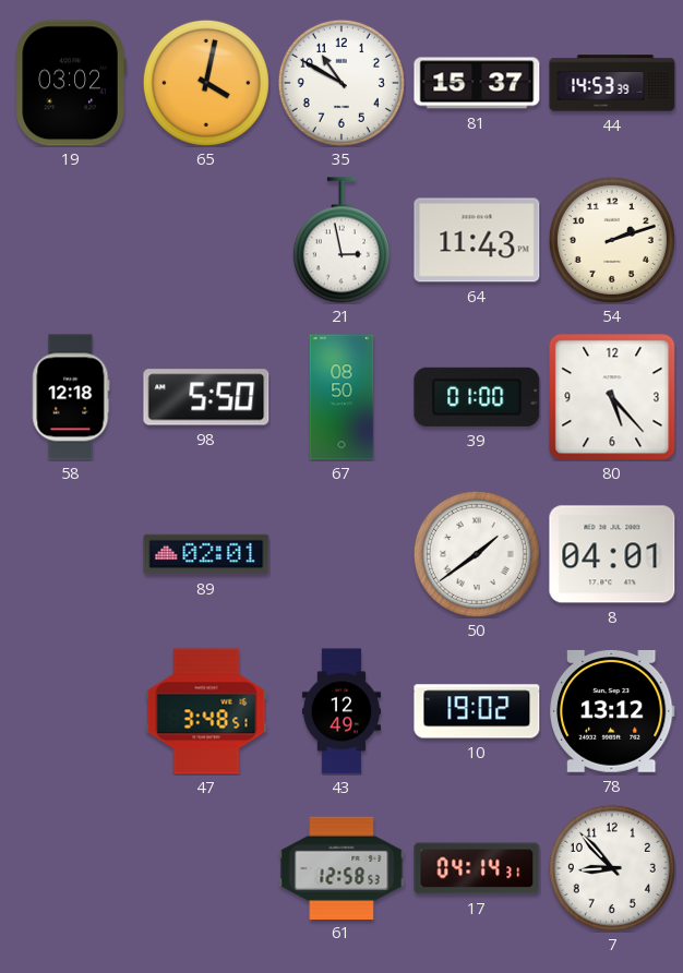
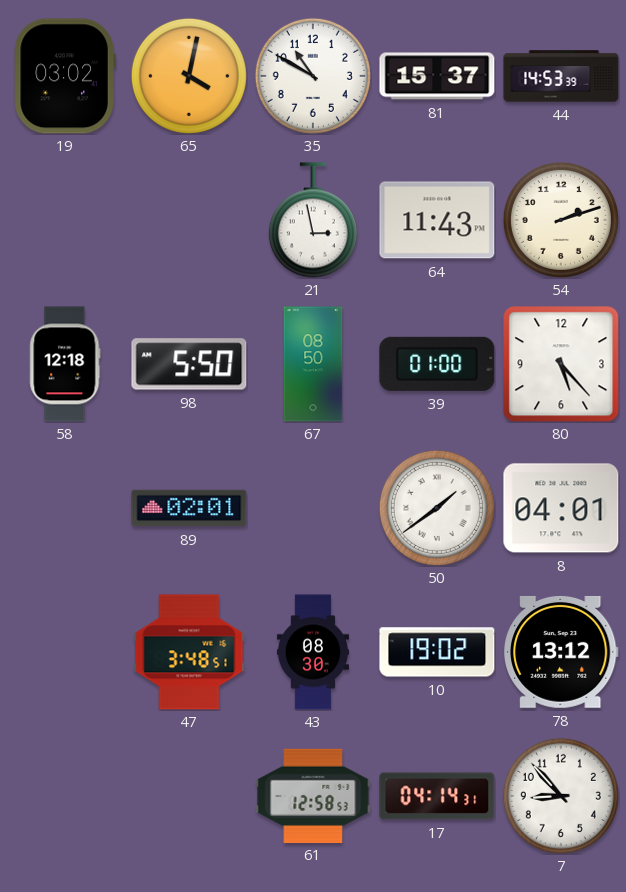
43: 12:49 -> 08:30
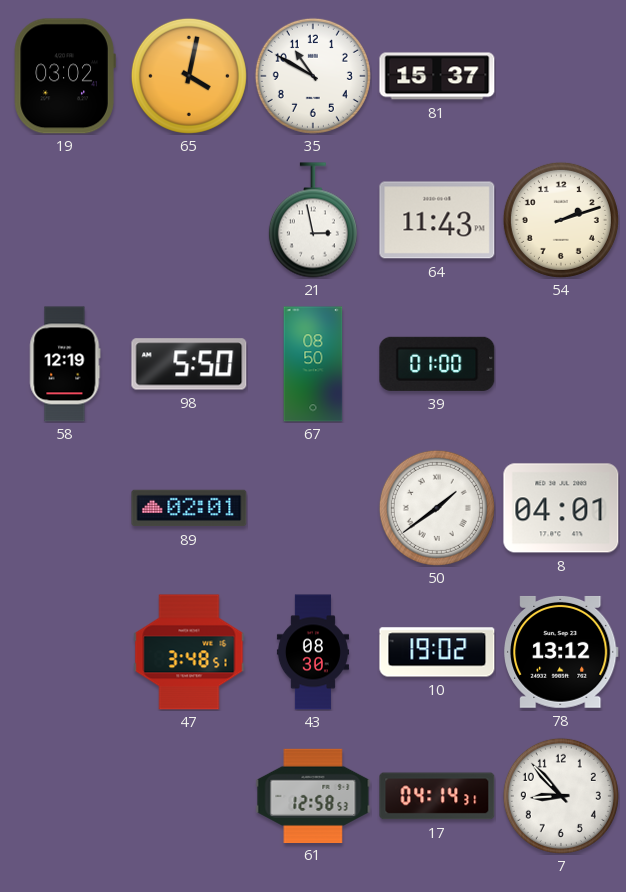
44: 14:53 -> none
58: 12:18 -> 12:19
80: 5:23 -> none
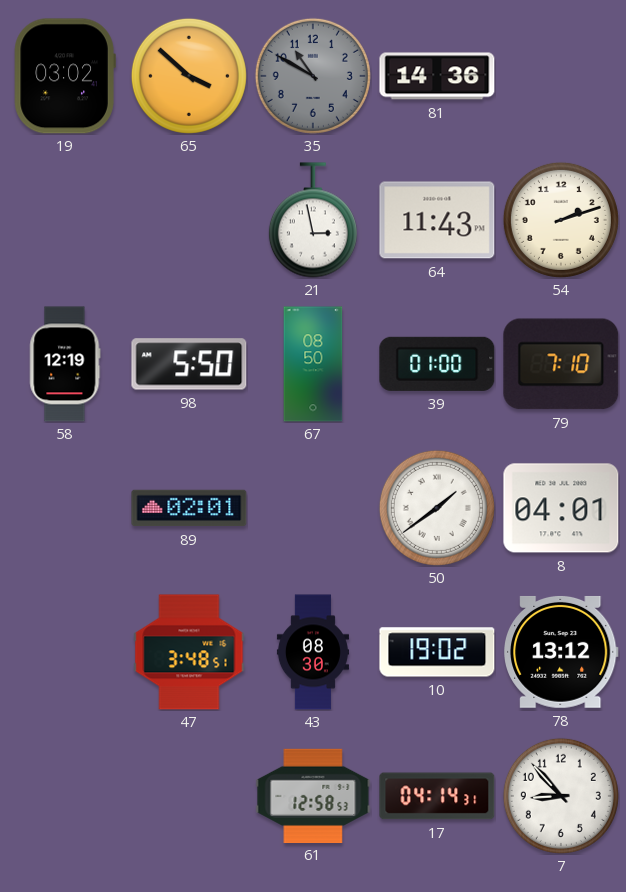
65: 4:02 -> 3:52
35 dial: white -> grey
81: 15:37 -> 14:36
79: none -> 7:10
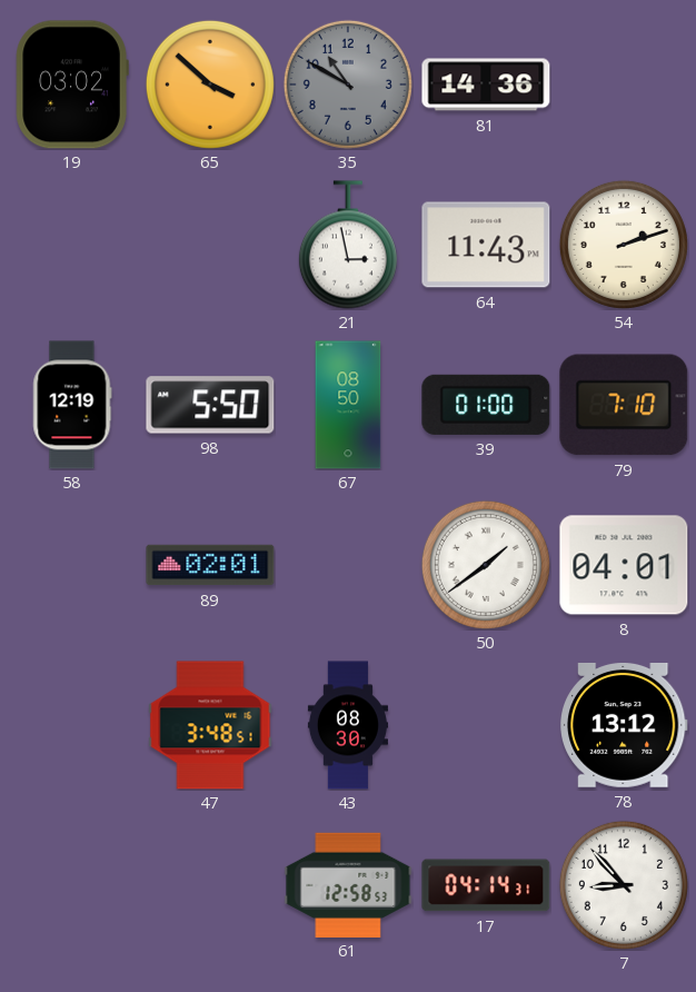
10: 19:02 -> none
